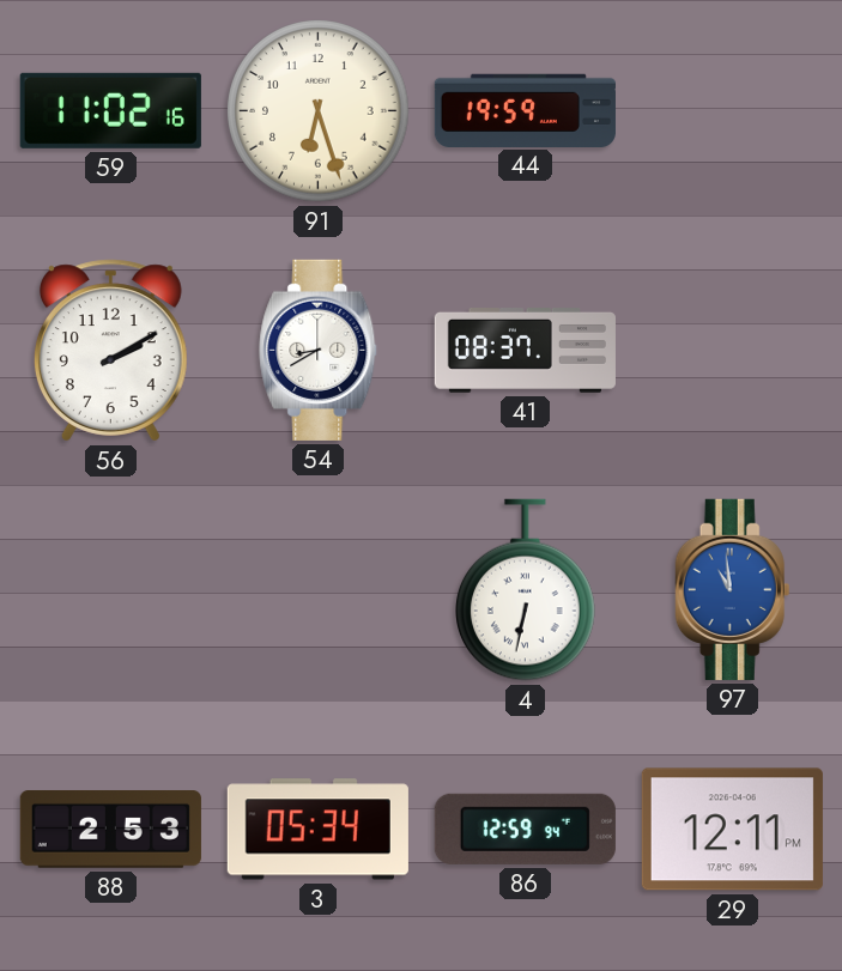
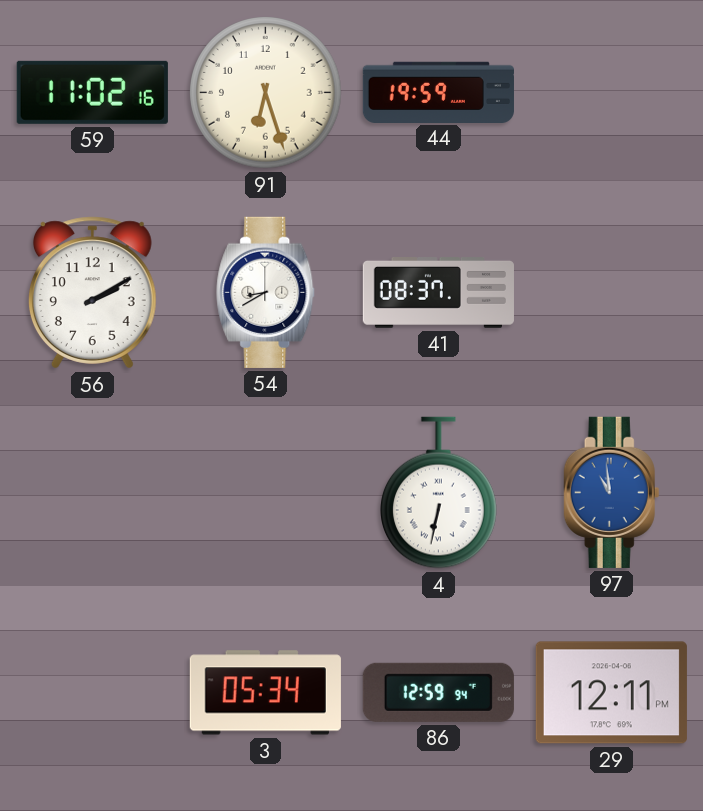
88: 2:53 -> none
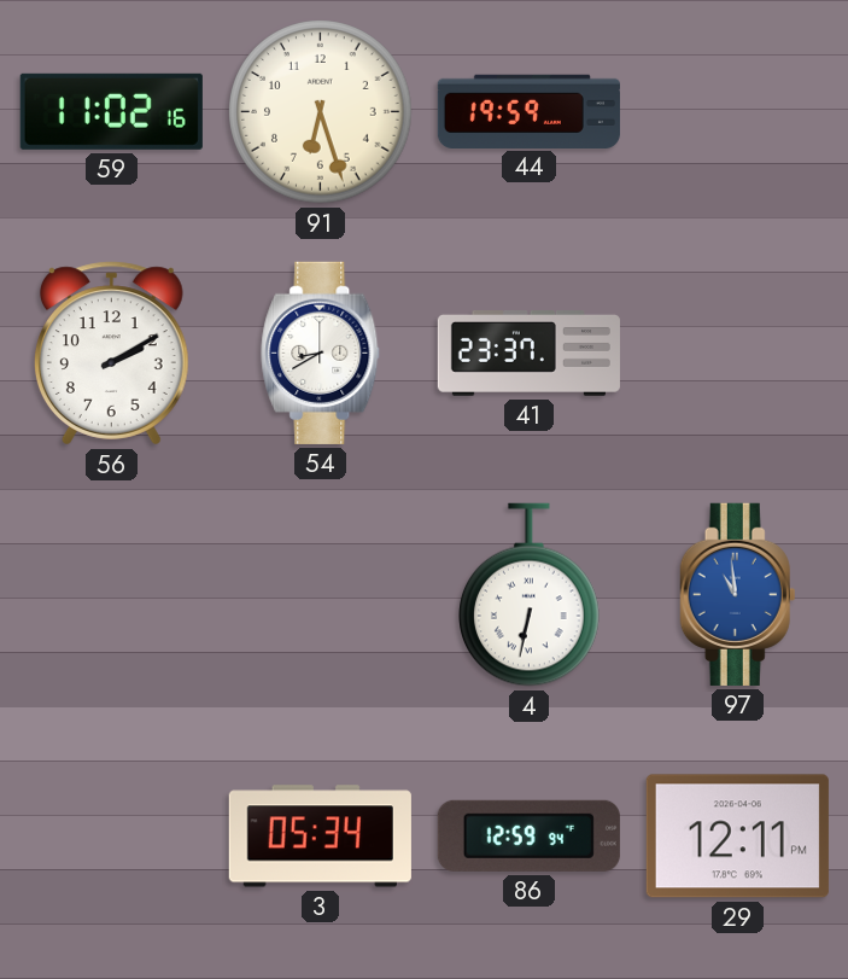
41: 08:37 -> 23:37
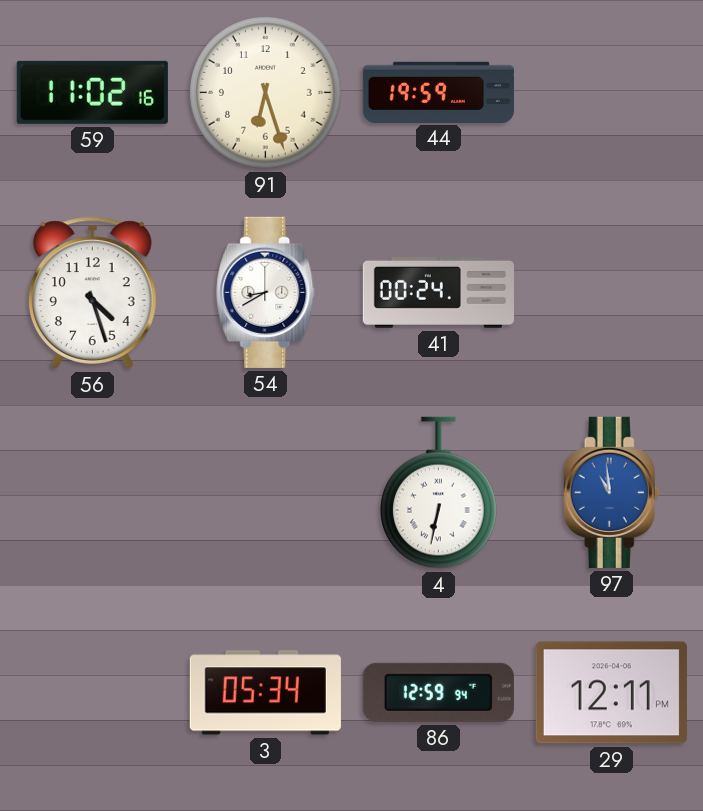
56: 2:10 -> 4:27
41: 23:37 -> 00:24
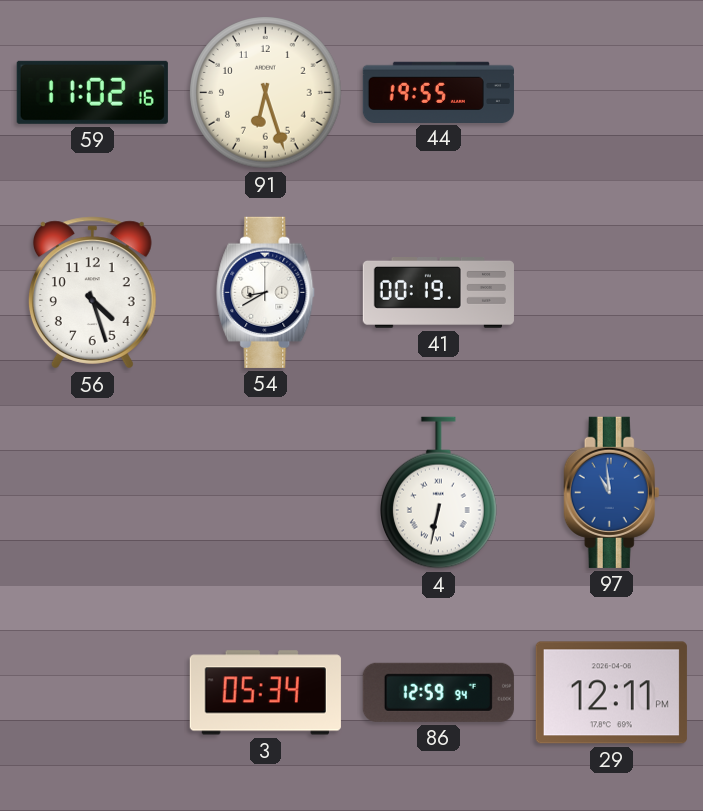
44: 19:59 -> 19:55
41: 00:24 -> 00:19
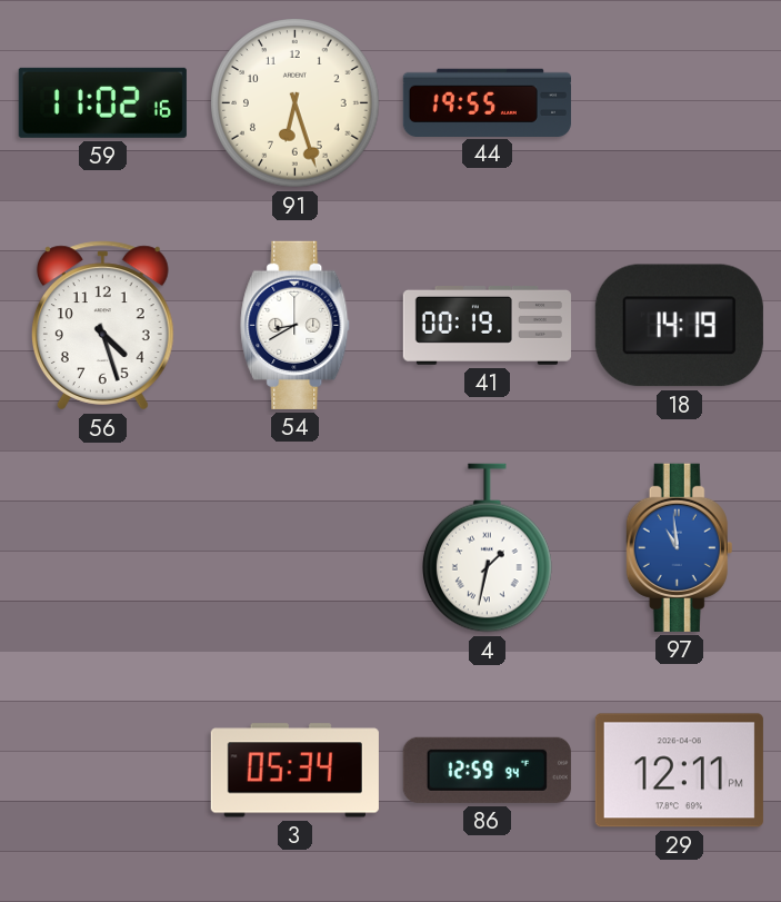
18: none -> 14:19
4: 6:32 -> 1:32
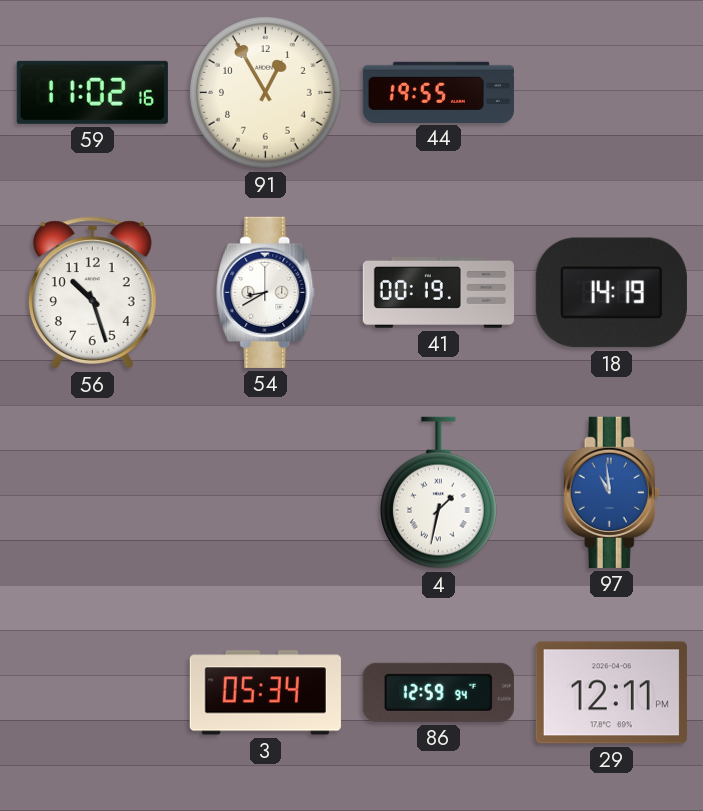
91: 6:27 -> 12:55
56: 4:27 -> 10:27
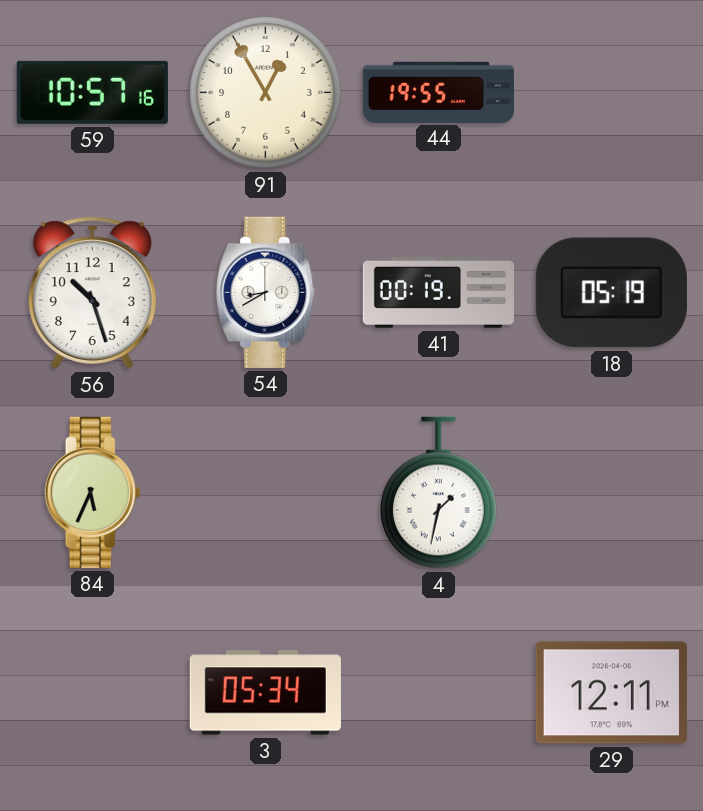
59: 11:02 -> 10:57
18: 14:19 -> 05:19
84: none -> 5:34
97: 10:59 -> none
86: 12:59 -> none
